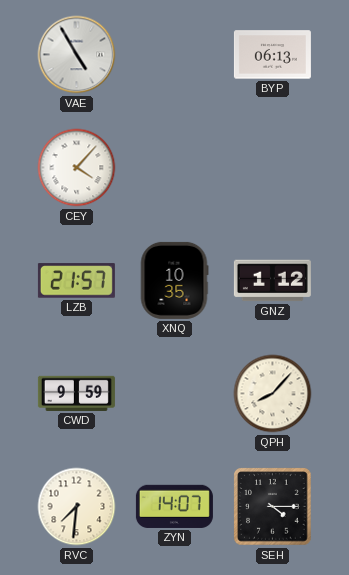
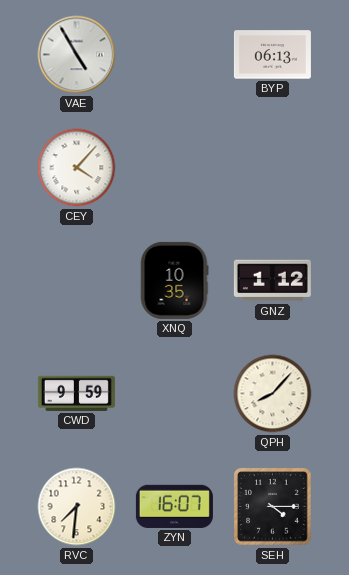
LZB: 21:57 -> none
ZYN: 14:07 -> 16:07
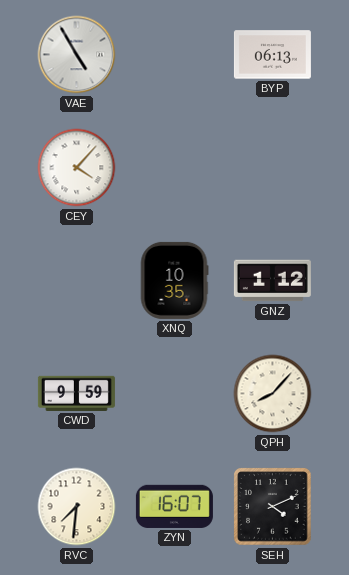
SEH: 4:15 -> 4:11
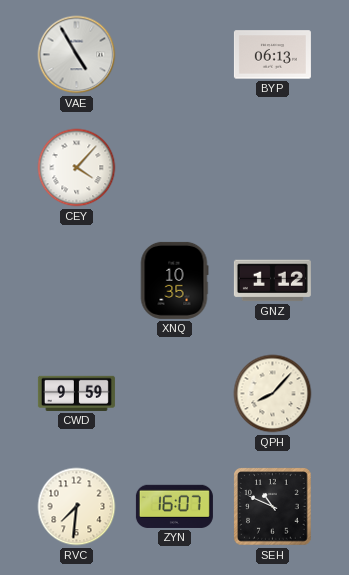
SEH: 4:11 -> 10:49
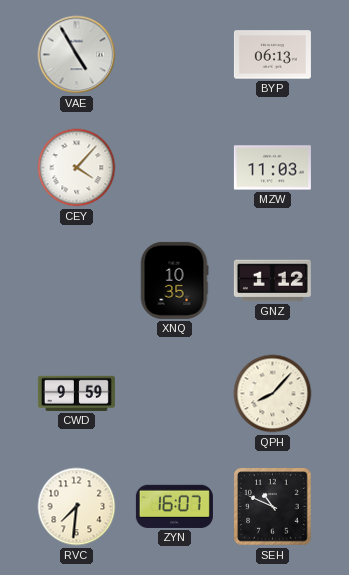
MZW: none -> 11:03
